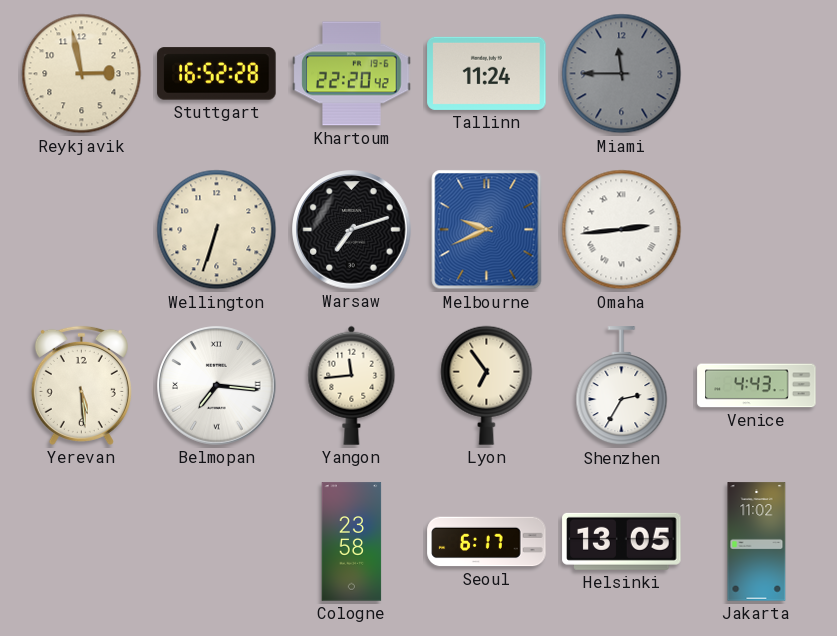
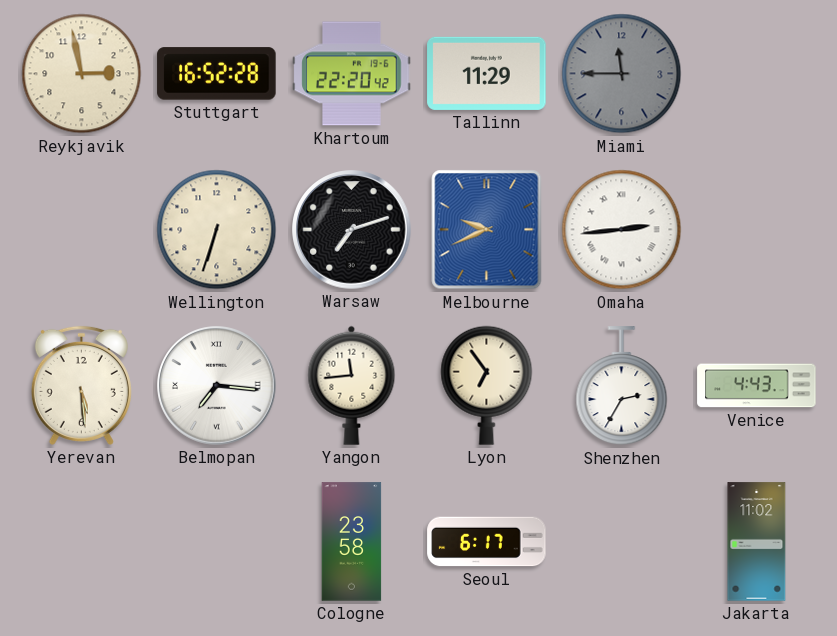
Tallinn: 11:24 -> 11:29
Helsinki: 13:05 -> none
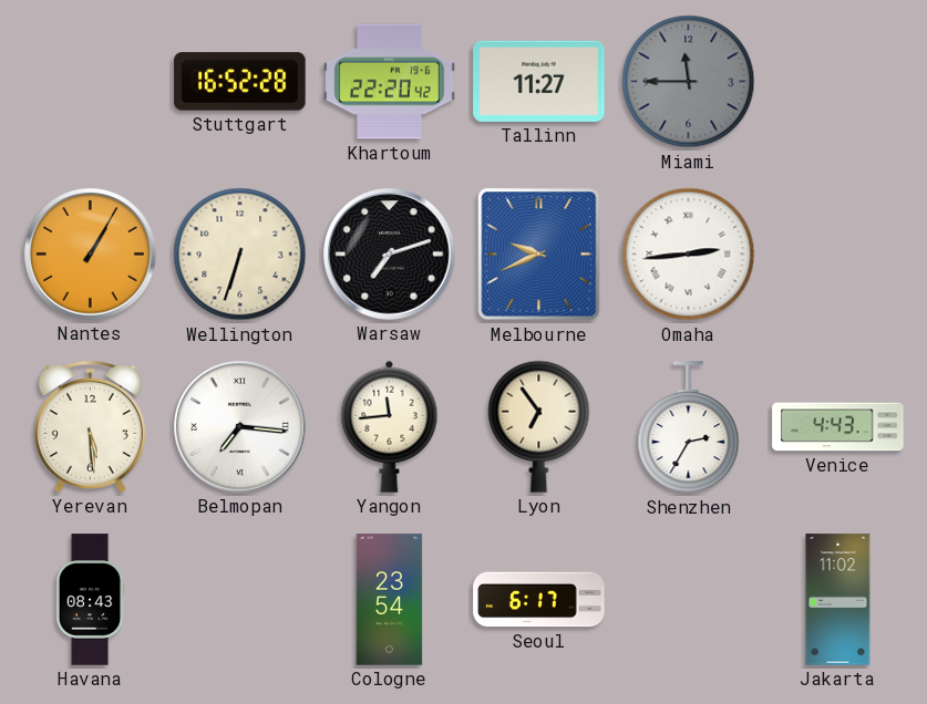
Reykjavik: 2:58 -> none
Tallinn: 11:29 -> 11:27
Nantes: none -> 1:05
Havana: none -> 08:43
Cologne: 23:58 -> 23:54
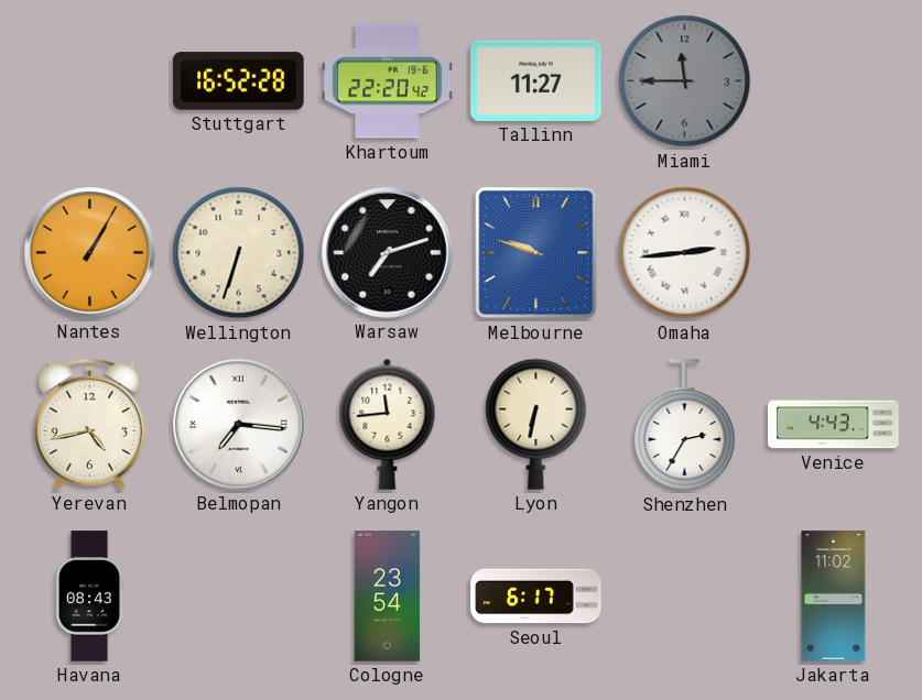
Melbourne: 9:41 -> 9:48
Yerevan: 5:29 -> 4:43
Lyon: 6:54 -> 6:32
